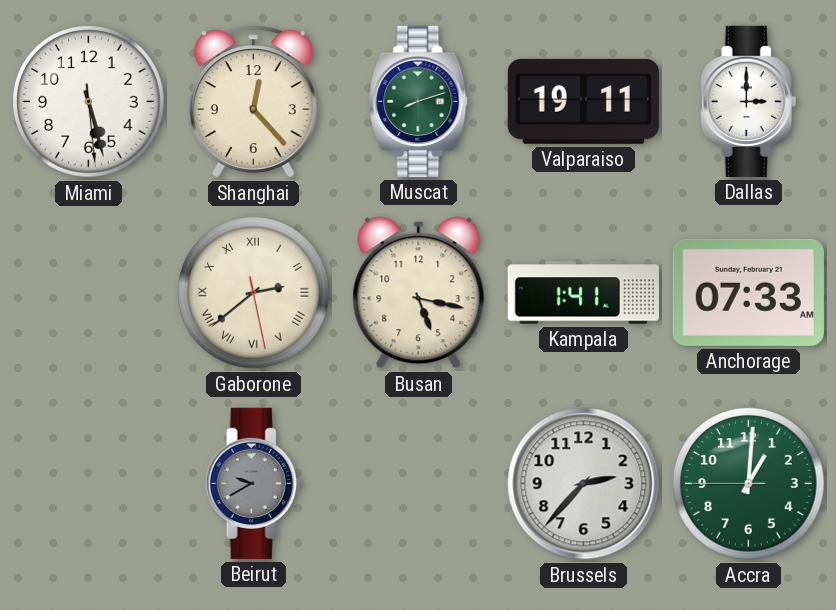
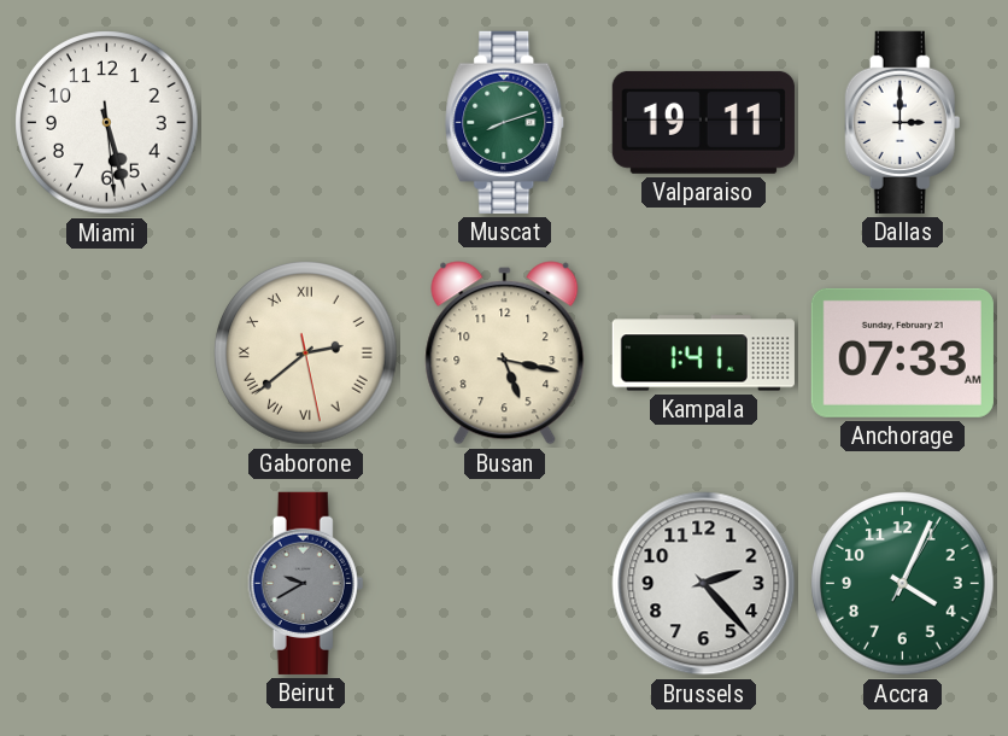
Shanghai: 12:23 -> none
Brussels: 2:37 -> 2:23
Accra: 1:00 -> 4:04
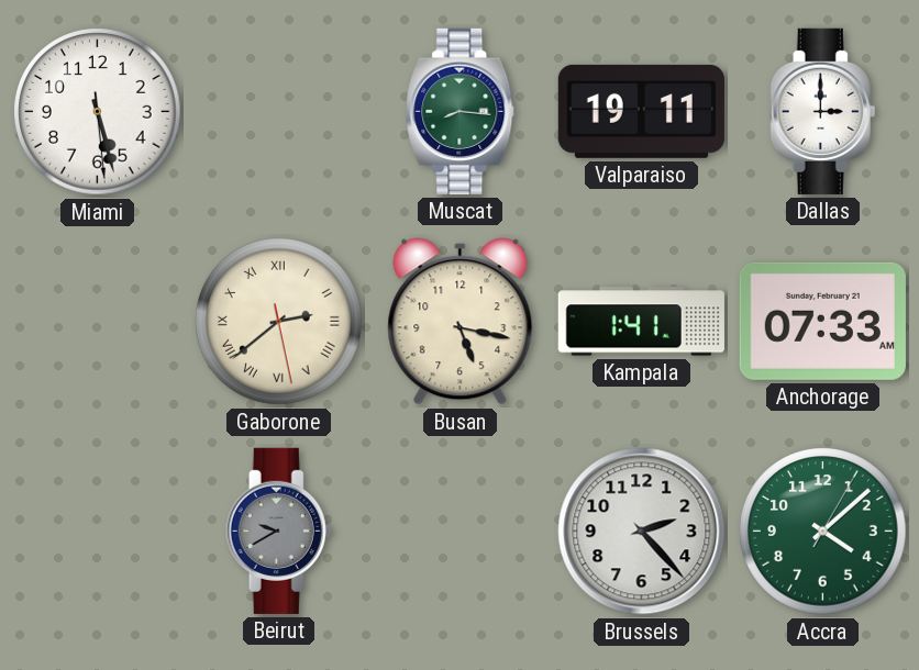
Muscat: 8:12 -> 8:16
Accra: 4:04 -> 4:08
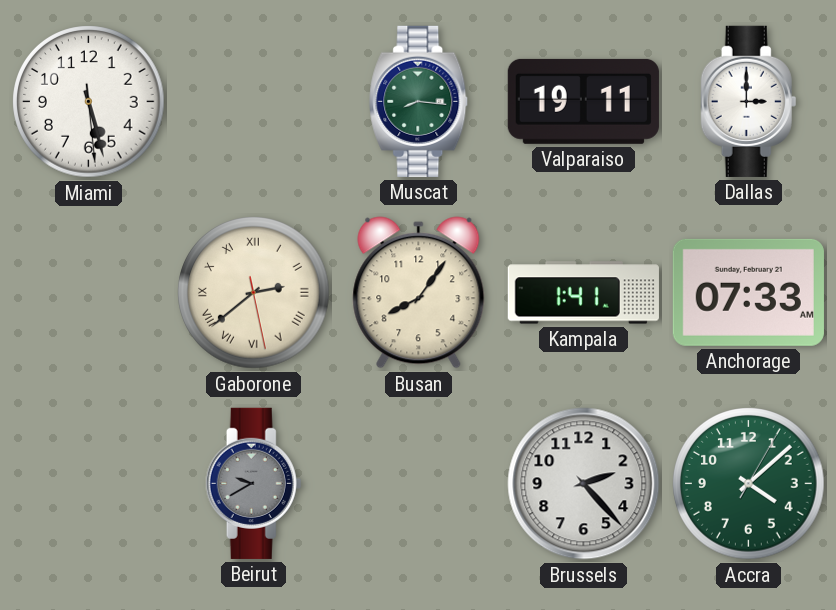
Busan: 5:17 -> 8:06
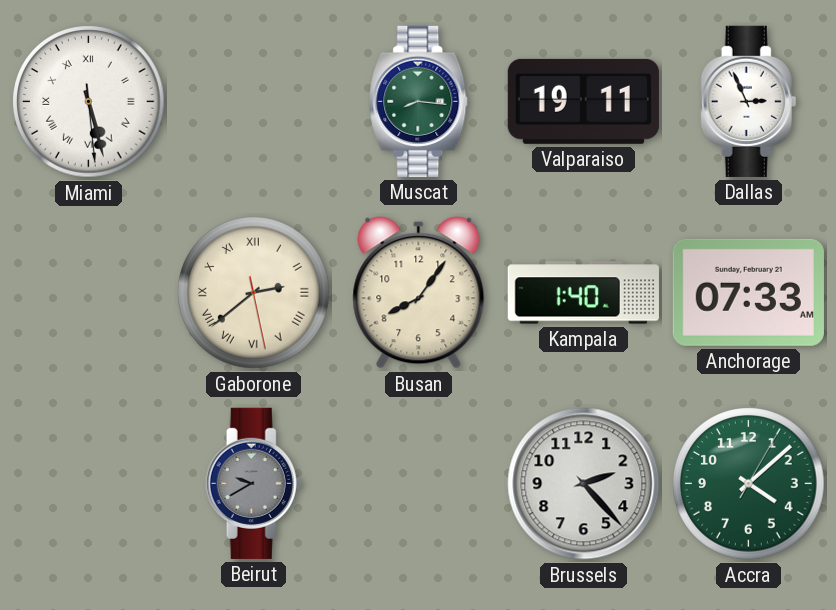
Miami numerals: Arabic -> Roman
Dallas: 3:00 -> 2:56
Kampala: 1:41 -> 1:40
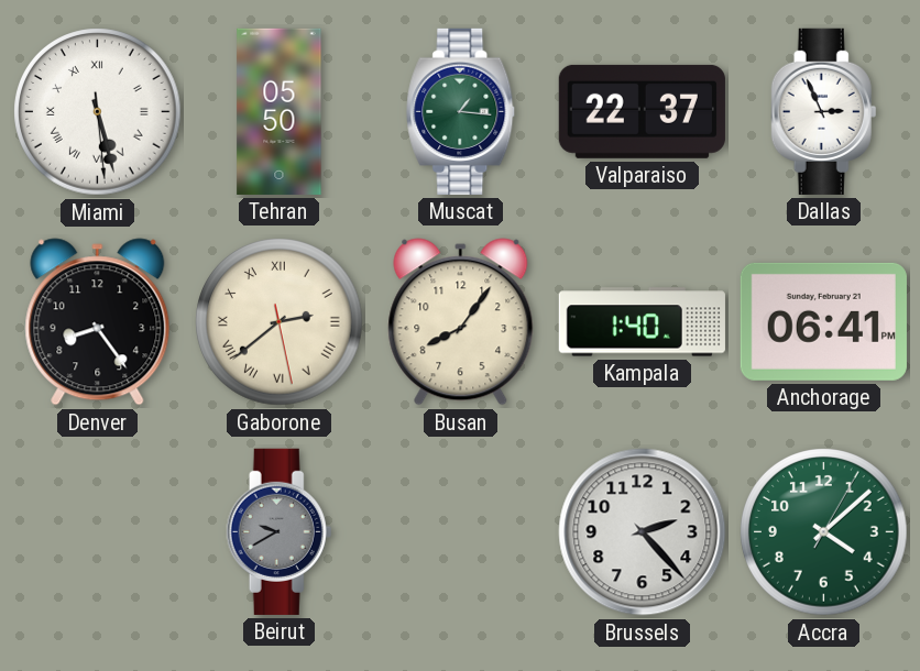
Tehran: none -> 05:50
Muscat: 8:16 -> 1:16
Valparaiso: 19:11 -> 22:37
Denver: none -> 8:24
Anchorage: 07:33 -> 06:41
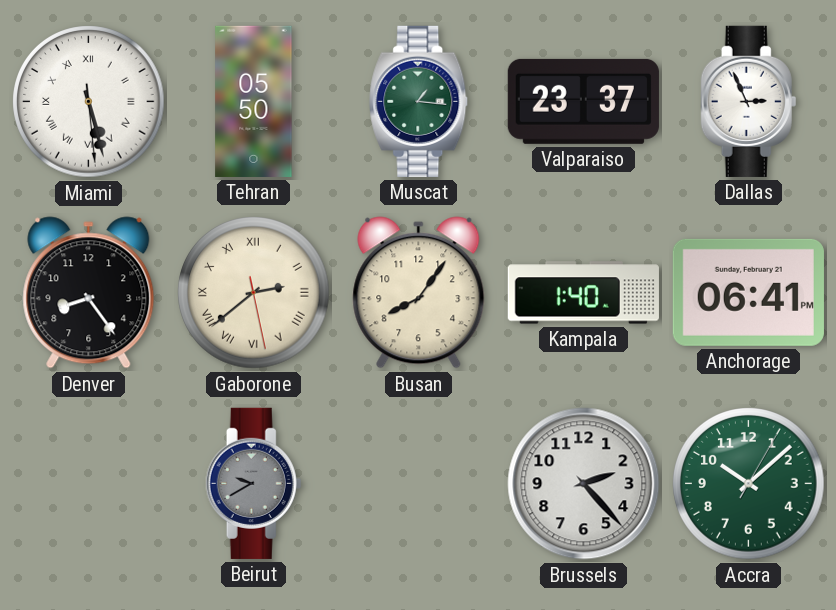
Valparaiso: 22:37 -> 23:37
Accra: 4:08 -> 10:08
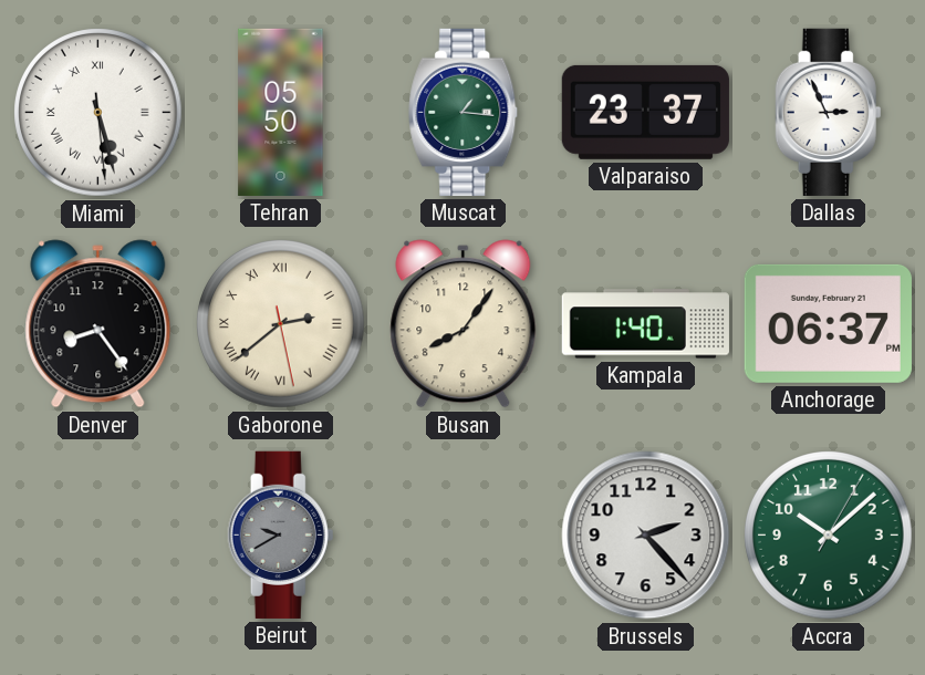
Anchorage: 06:41 -> 06:37
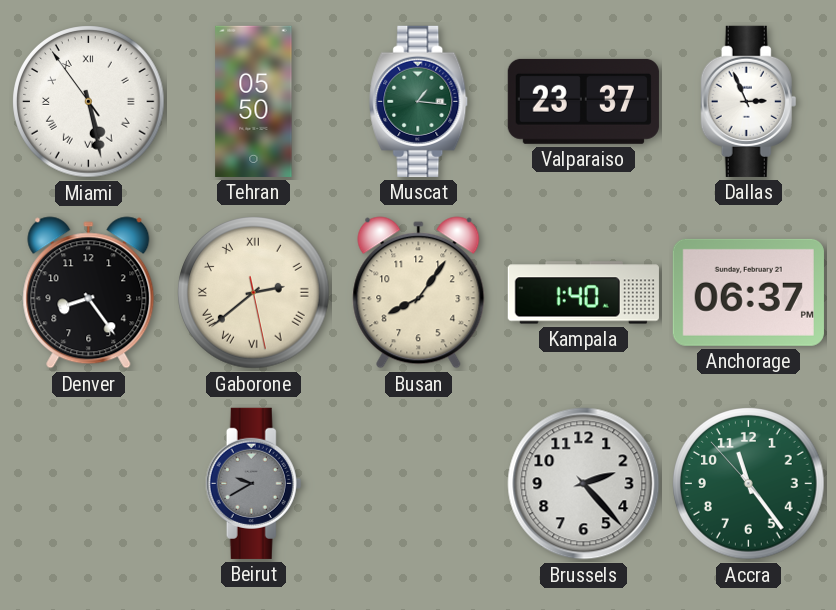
Miami: 5:27:29 -> 5:27:54
Accra: 10:08 -> 11:23
